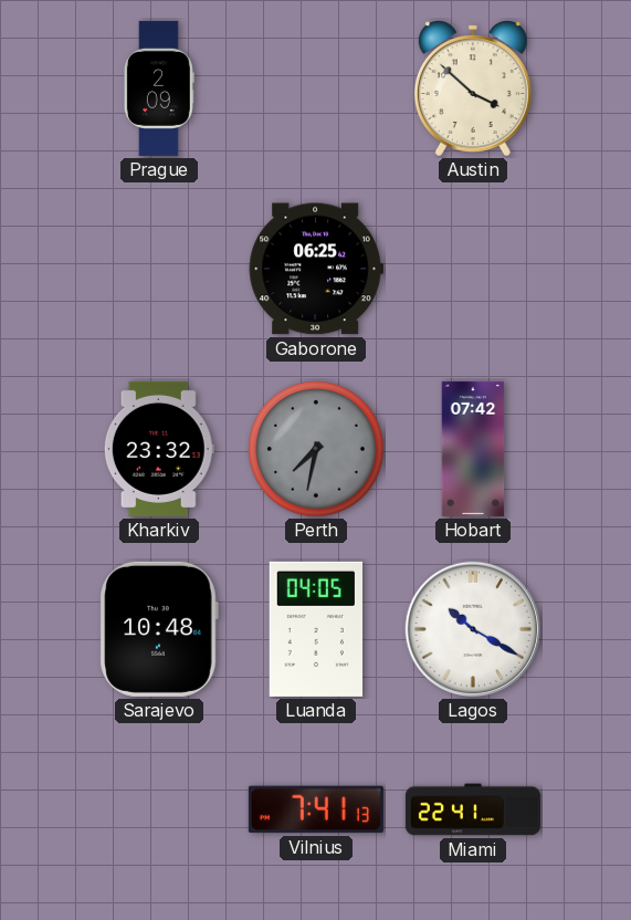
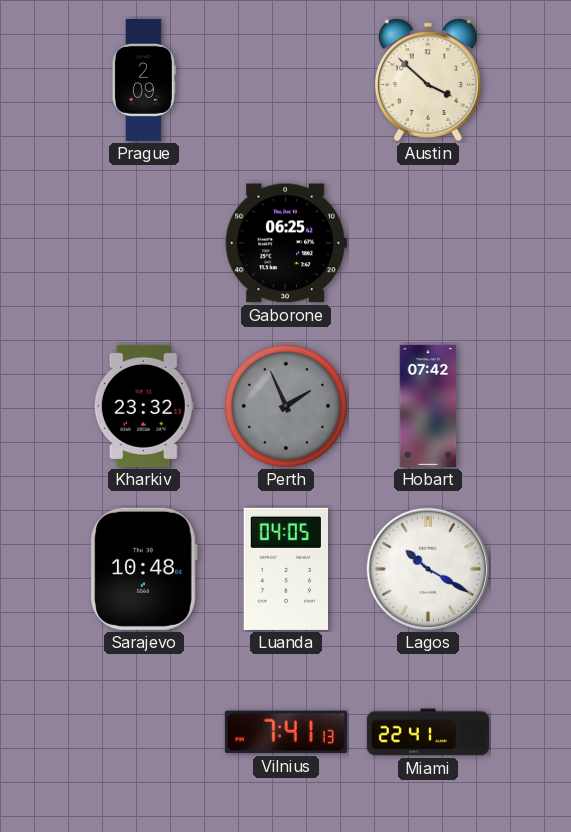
Perth: 7:32 -> 1:56
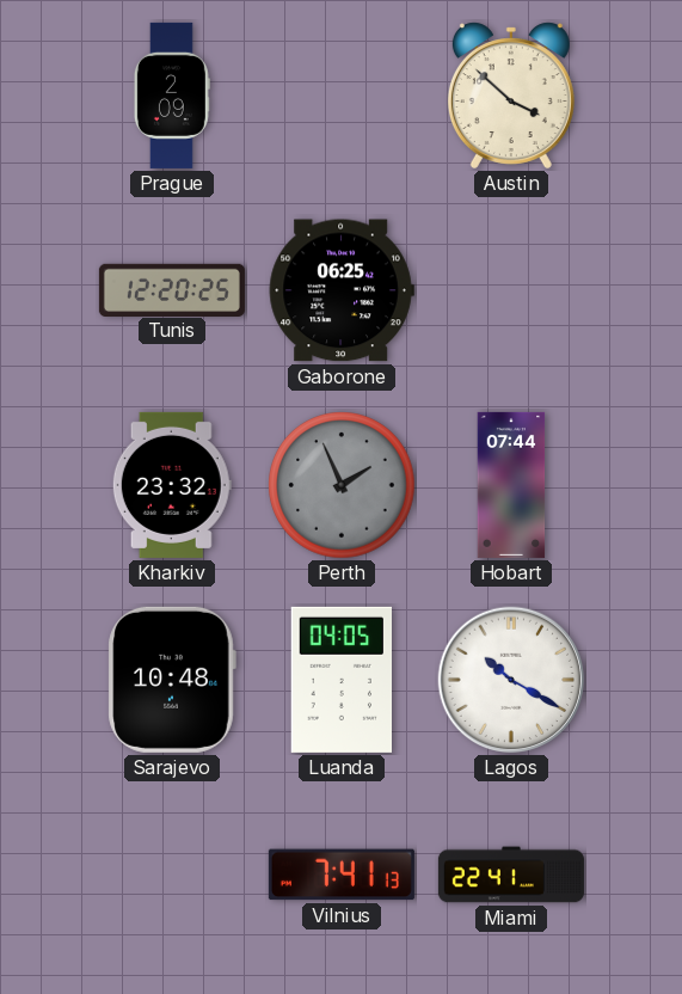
Tunis: none -> 12:20
Hobart: 07:42 -> 07:44
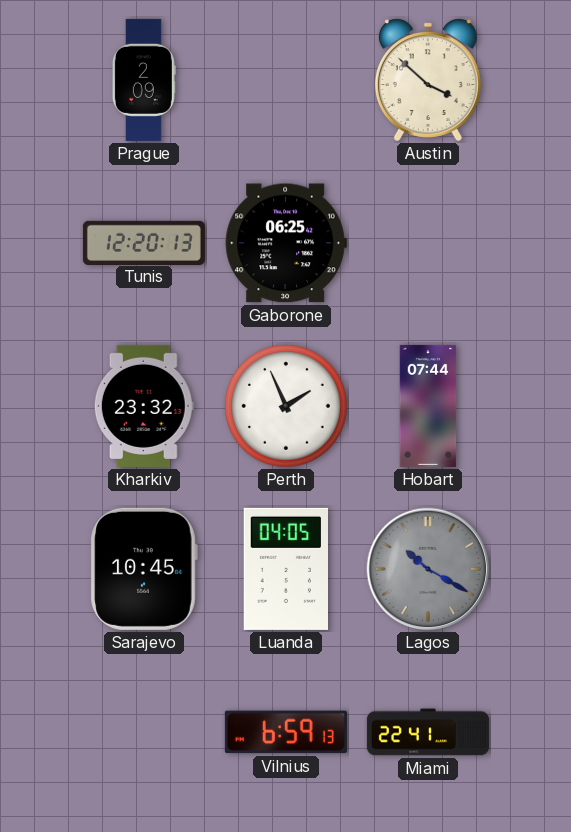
Tunis: 12:20:25 -> 12:20:13
Perth dial: grey -> white
Sarajevo: 10:48 -> 10:45
Lagos dial: white -> grey
Vilnius: 7:41 -> 6:59
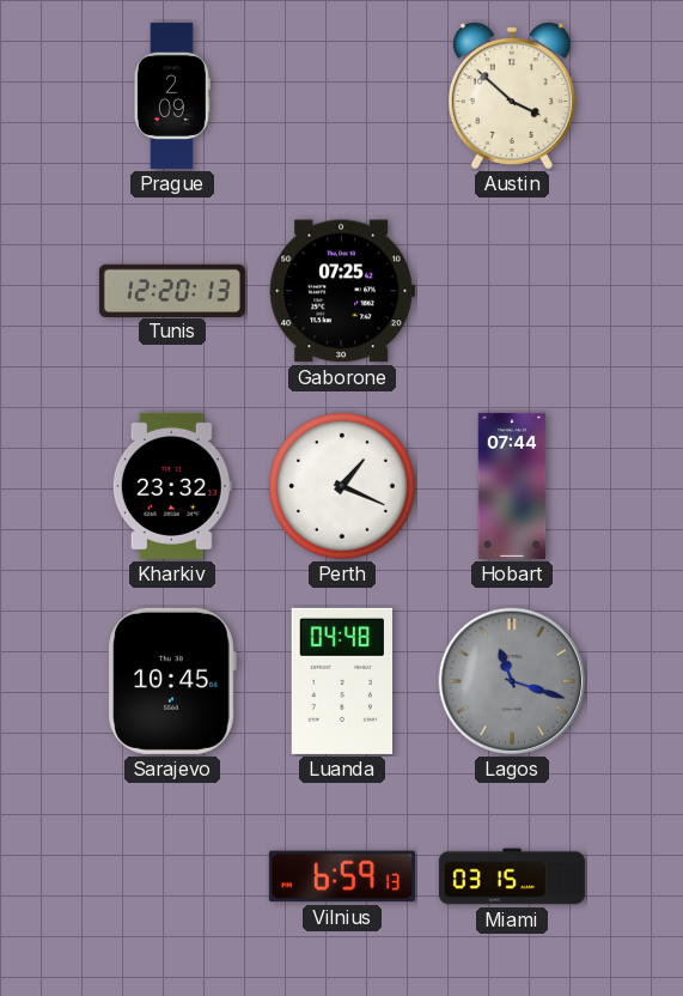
Gaborone: 06:25 -> 07:25
Perth: 1:56 -> 1:19
Luanda: 04:05 -> 04:48
Lagos: 10:20 -> 11:18
Miami: 22:41 -> 03:15
